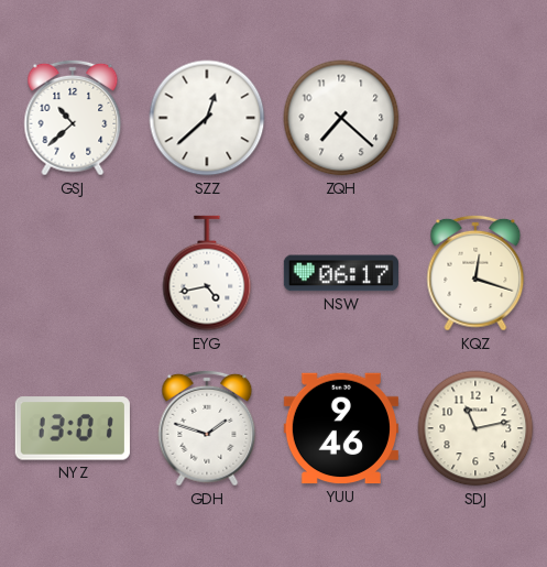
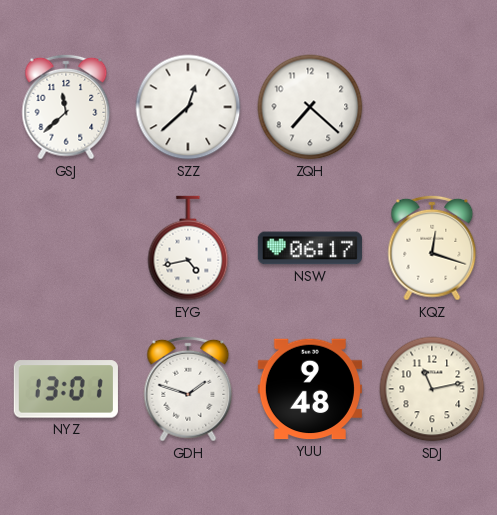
GSJ: 10:38 -> 11:38
YUU: 9:46 -> 9:48
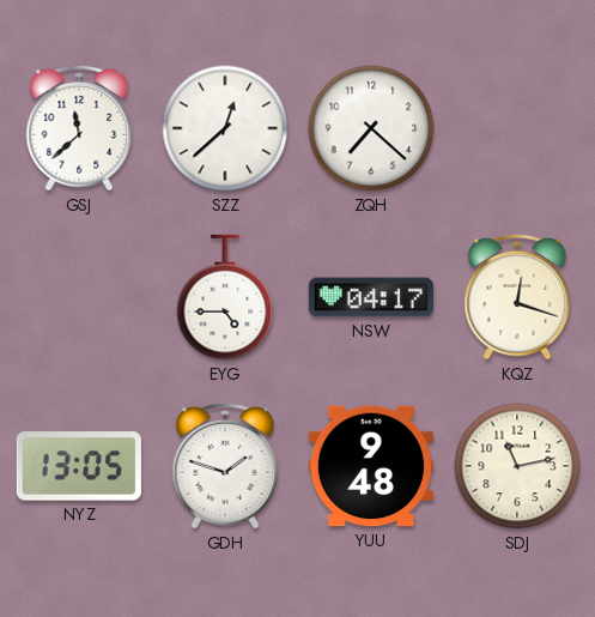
EYG: 4:43 -> 4:45
NSW: 06:17 -> 04:17
NYZ: 13:01 -> 13:05
